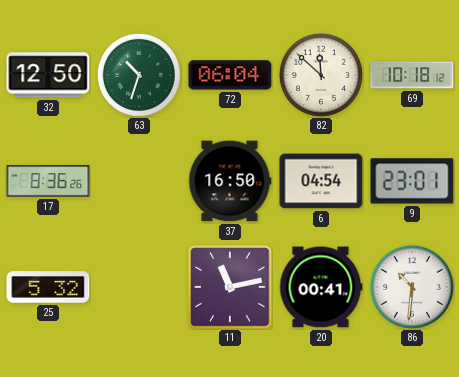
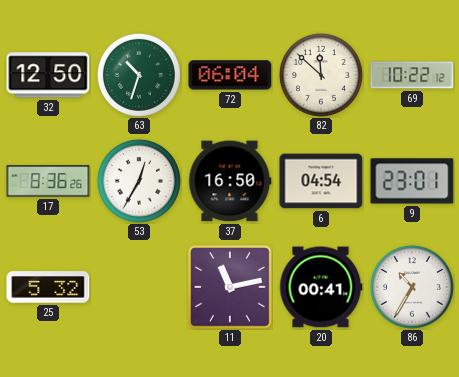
69: 10:18 -> 10:22
53: none -> 12:35
86: 10:31 -> 10:35
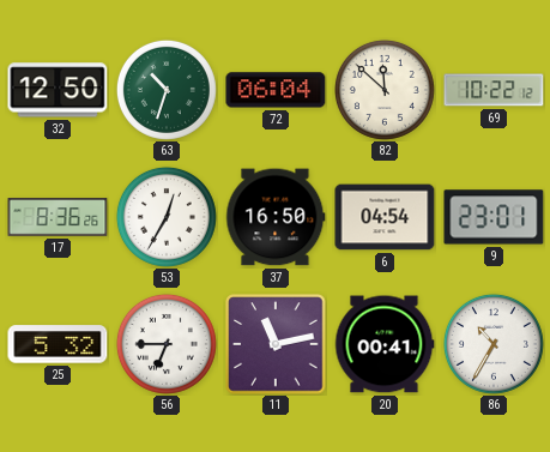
56: none -> 6:45
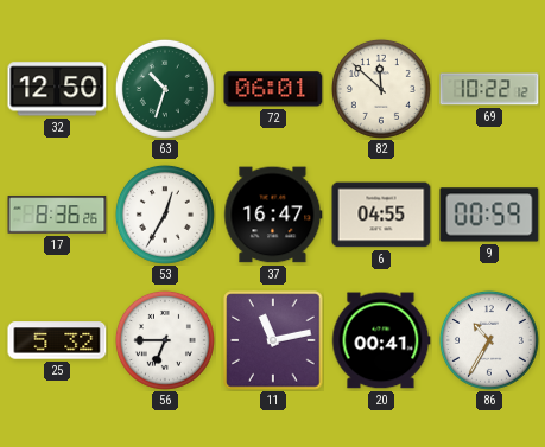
72: 06:04 -> 06:01
37: 16:50 -> 16:47
6: 04:54 -> 04:55
9: 23:01 -> 00:59
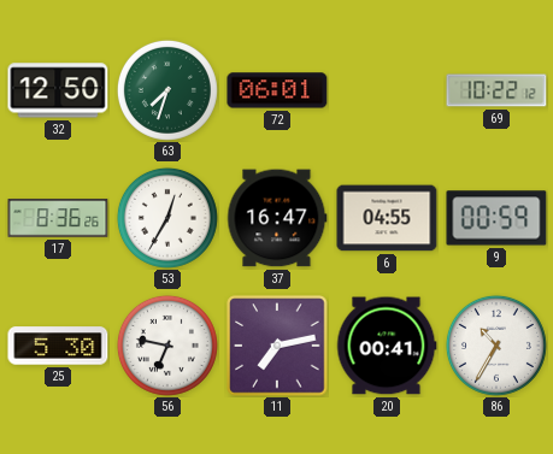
63: 10:33 -> 7:33
82: 11:52 -> none
25: 5:32 -> 5:30
56: 6:45 -> 6:47
11: 11:13 -> 7:13
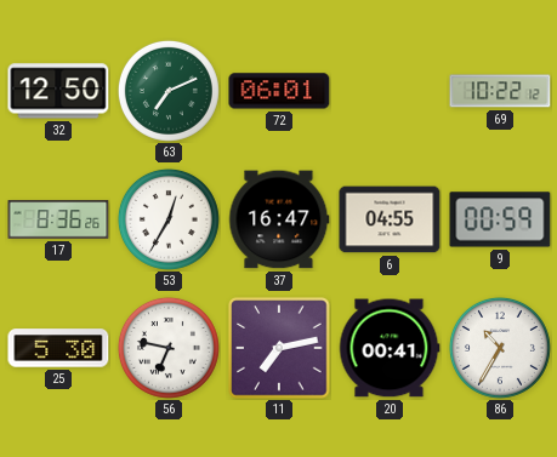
63: 7:33 -> 7:11
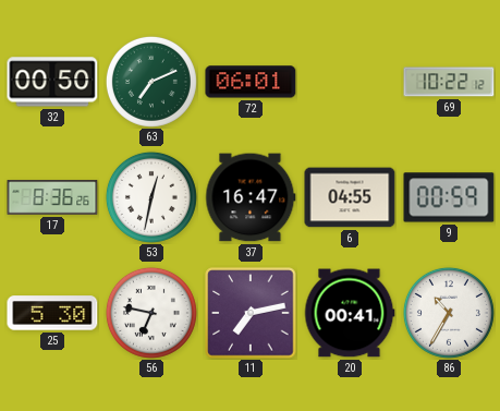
32: 12:50 -> 00:50
53: 12:35 -> 12:32
